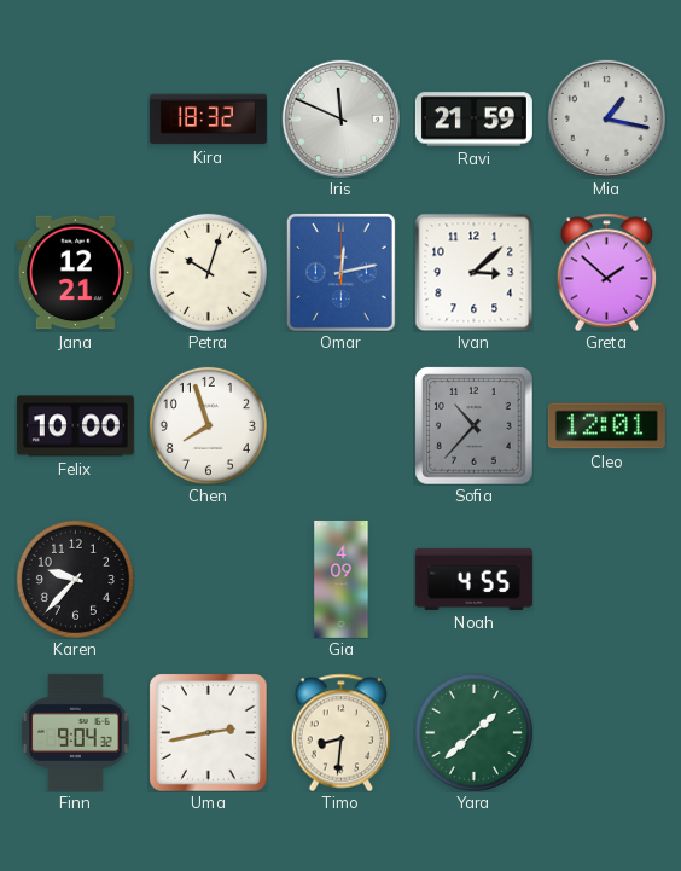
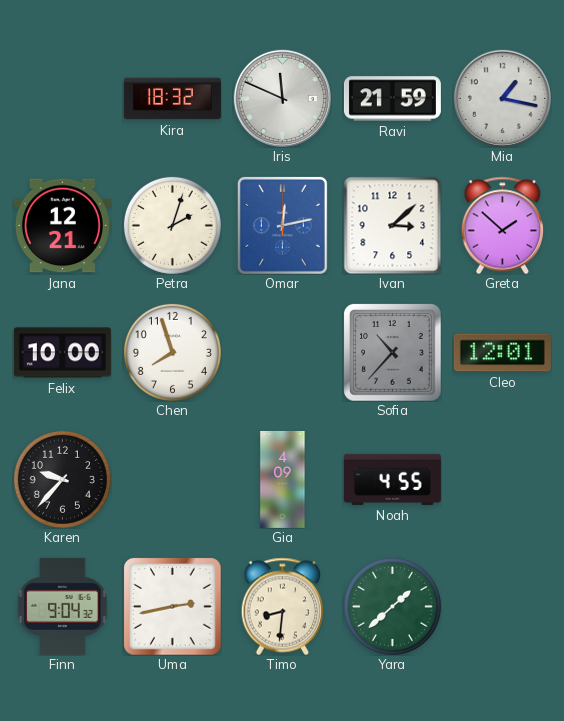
Petra: 10:03 -> 2:03
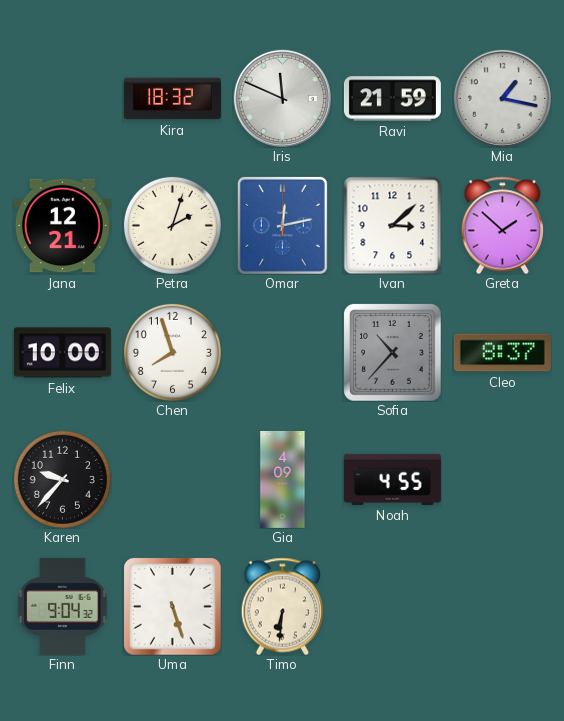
Cleo: 12:01 -> 8:37
Uma: 2:43 -> 5:27
Timo: 8:31 -> 6:31
Yara: 1:38 -> none
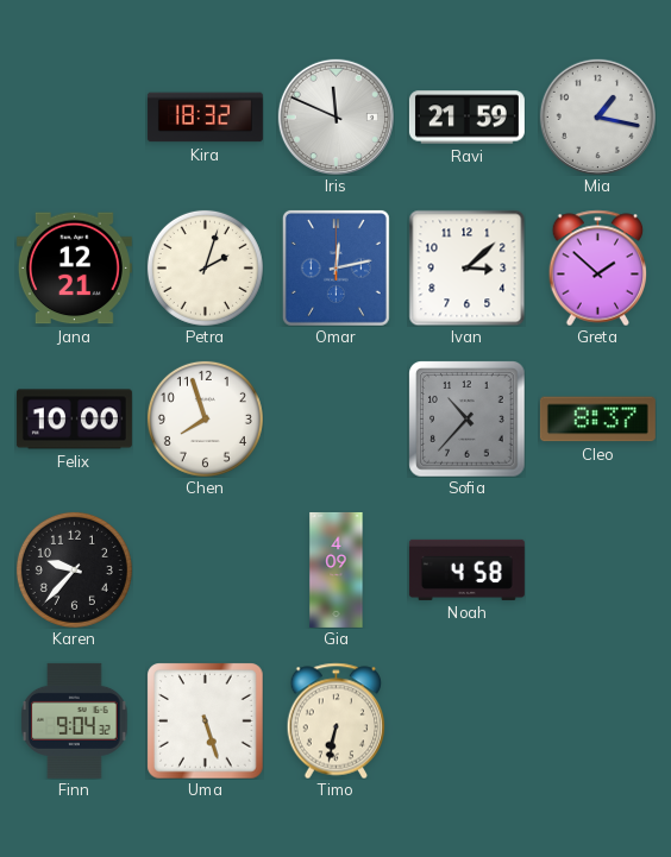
Noah: 4:55 -> 4:58
Timo: 6:31 -> 6:32
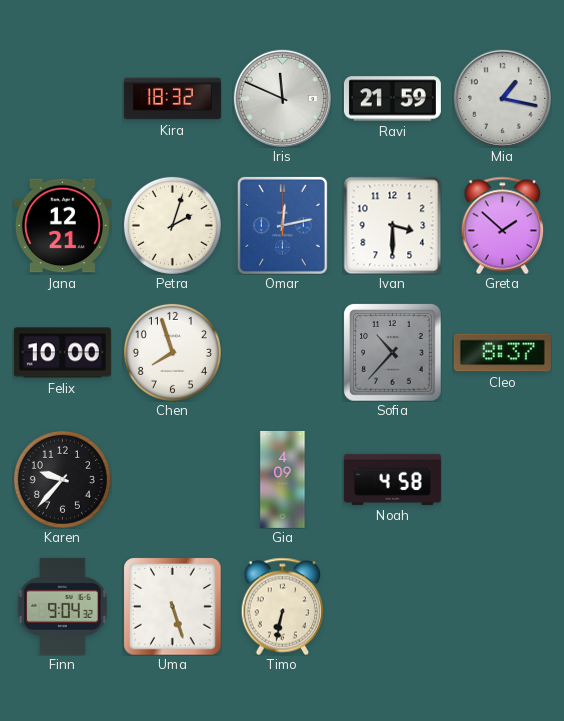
Ivan: 3:08 -> 3:30
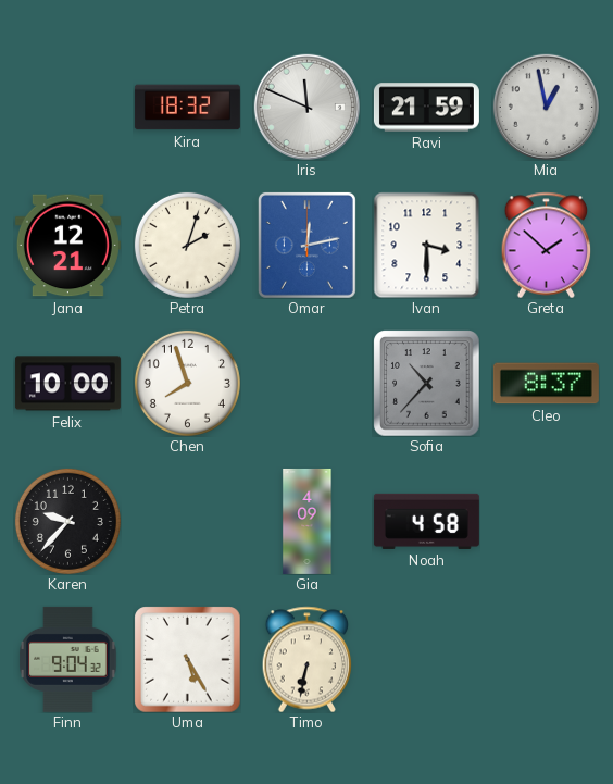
Mia: 1:17 -> 12:58
Uma: 5:27 -> 5:25
